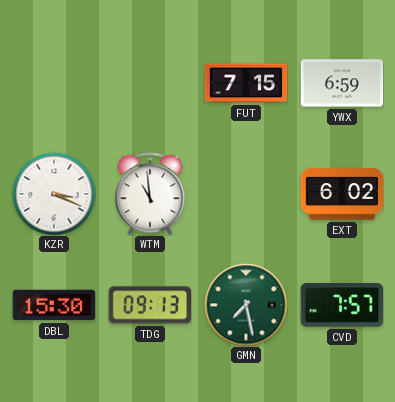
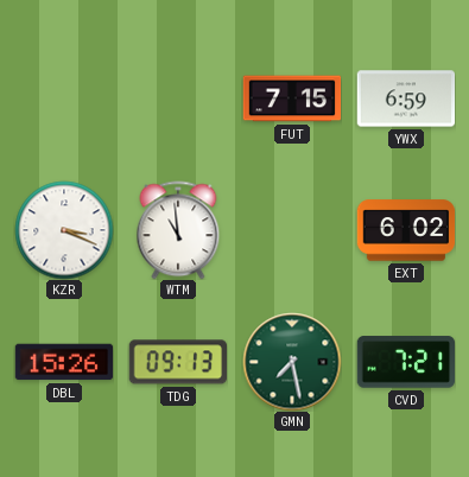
DBL: 15:30 -> 15:26
CVD: 7:57 -> 7:21
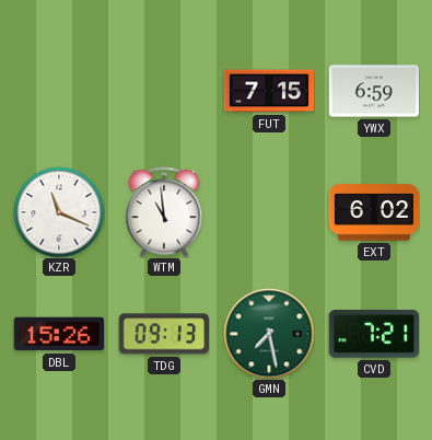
KZR: 3:19 -> 11:19
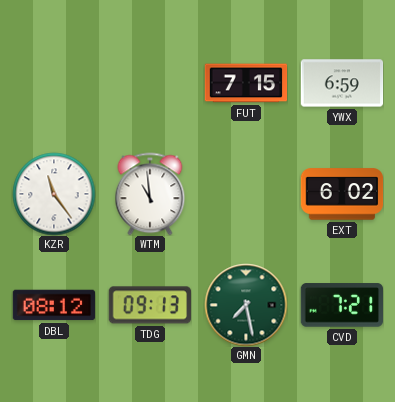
KZR: 11:19 -> 11:24
DBL: 15:26 -> 08:12
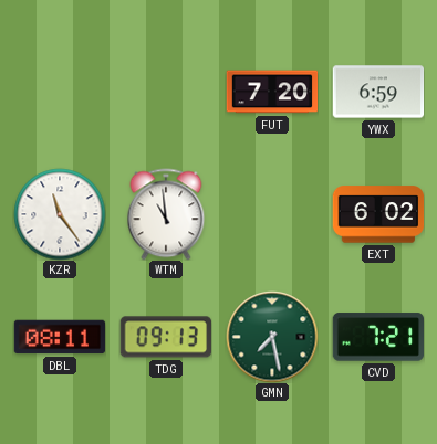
FUT: 7:15 -> 7:20
DBL: 08:12 -> 08:11
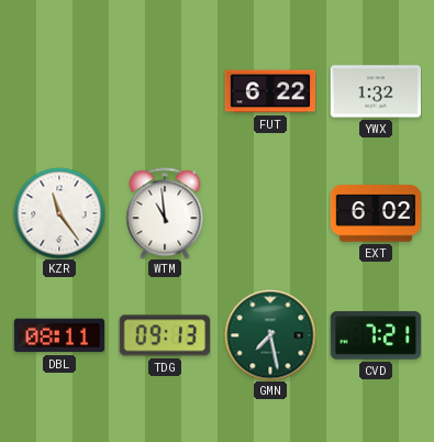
FUT: 7:20 -> 6:22
YWX: 6:59 -> 1:32
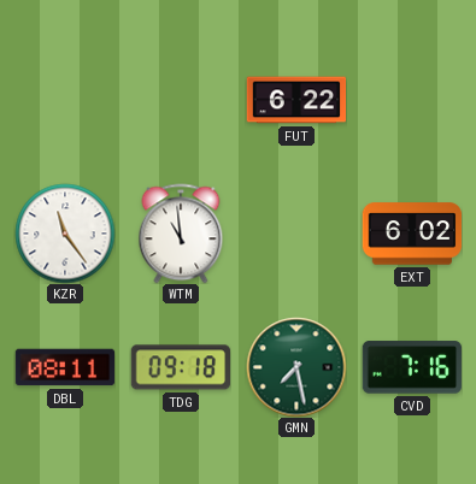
YWX: 1:32 -> none
TDG: 09:13 -> 09:18
CVD: 7:21 -> 7:16
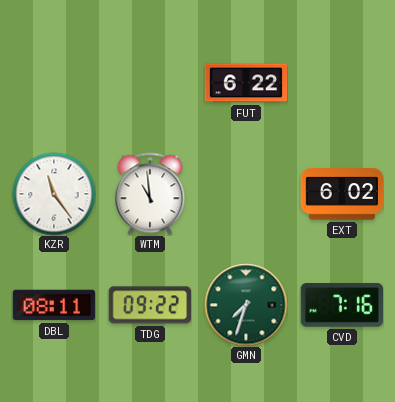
TDG: 09:18 -> 09:22
GMN: 7:28 -> 7:33
